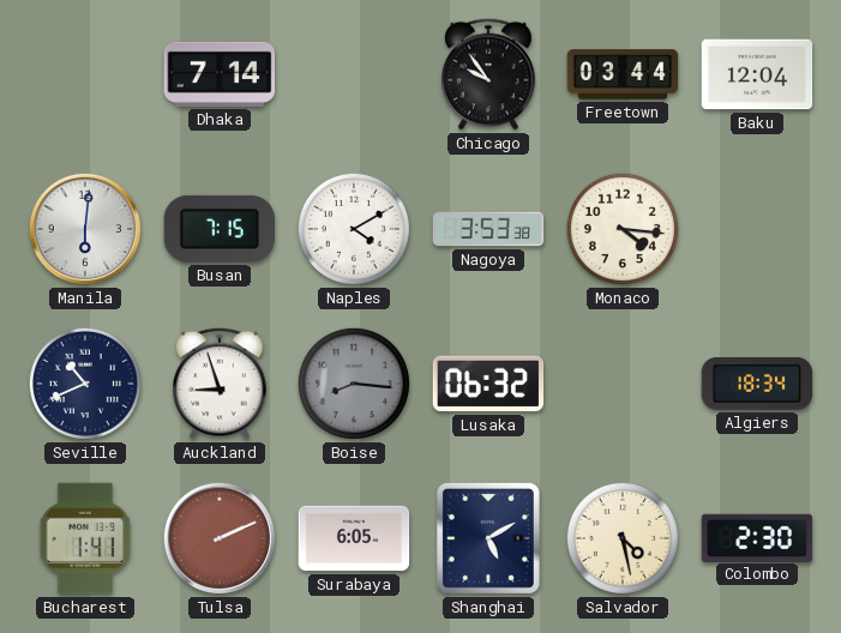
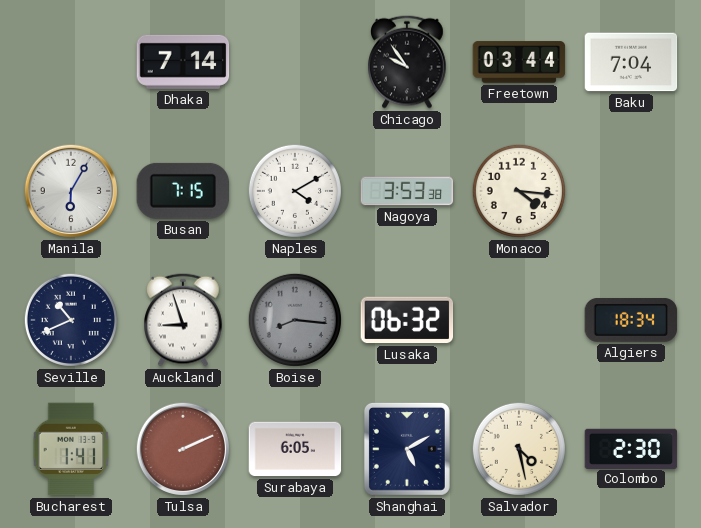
Baku: 12:04 -> 7:04
Manila: 6:01 -> 6:05
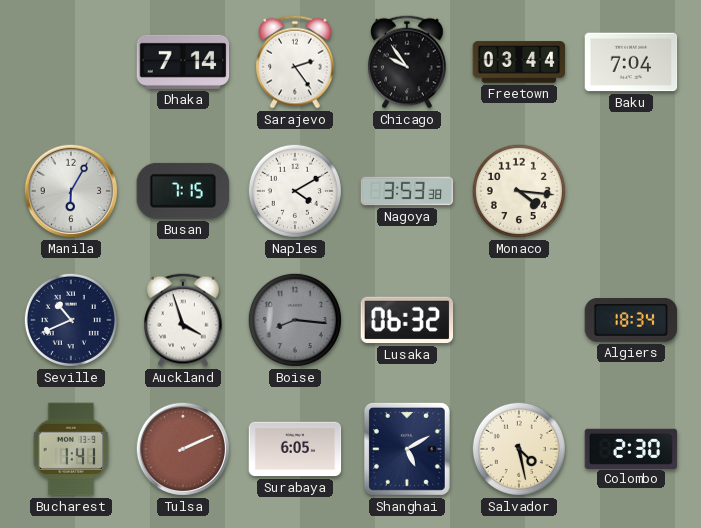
Sarajevo: none -> 2:24
Auckland: 8:57 -> 3:57
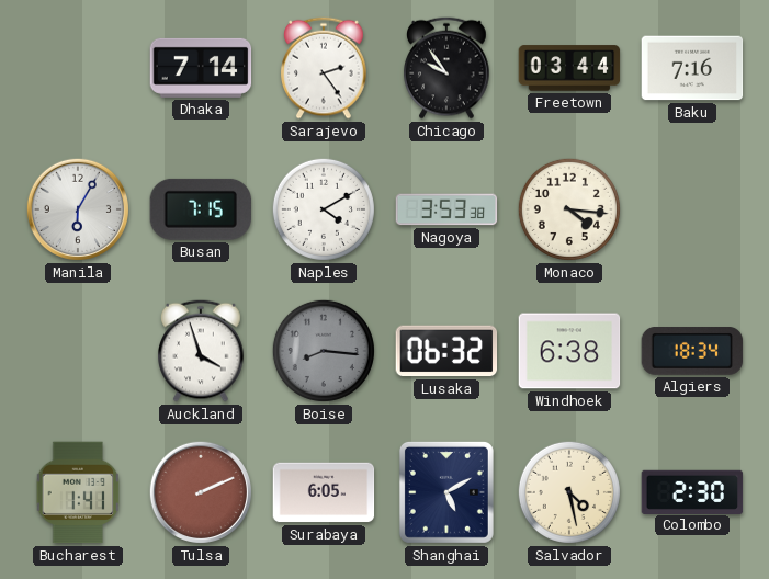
Baku: 7:04 -> 7:16
Seville: 10:41 -> none
Windhoek: none -> 6:38
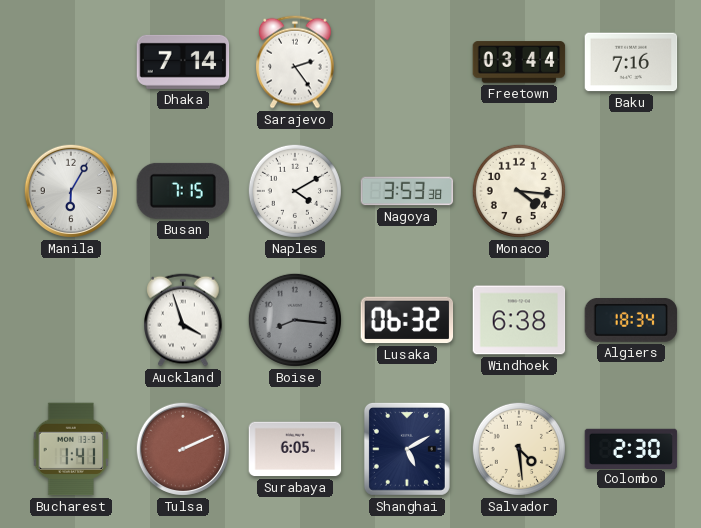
Chicago: 9:54 -> none
Salvador: 4:28 -> 4:29
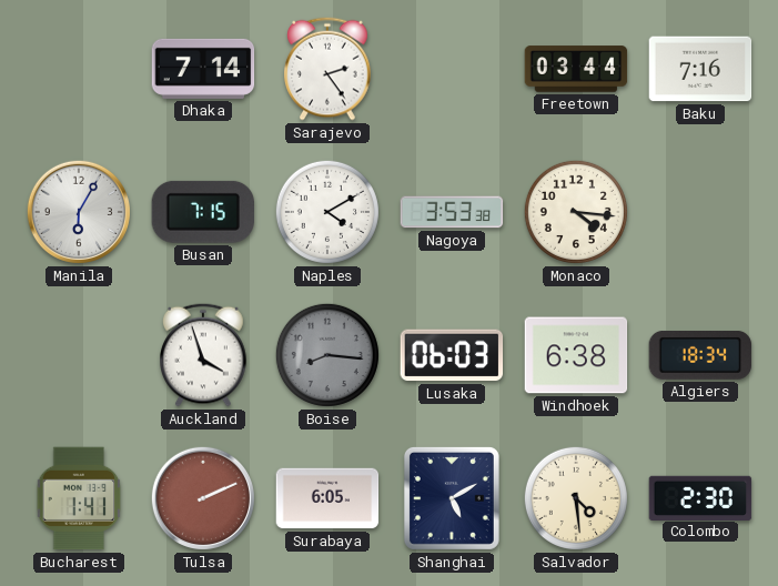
Lusaka: 06:32 -> 06:03
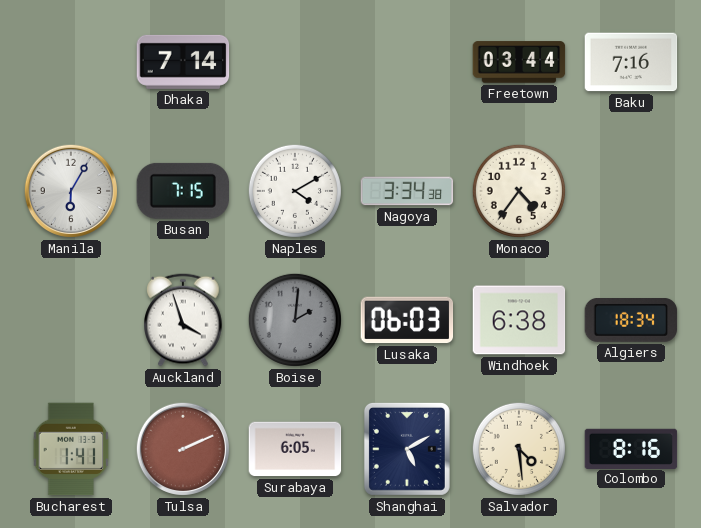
Sarajevo: 2:24 -> none
Nagoya: 3:53 -> 3:34
Monaco: 4:16 -> 4:36
Boise: 8:16 -> 2:01
Colombo: 2:30 -> 8:16
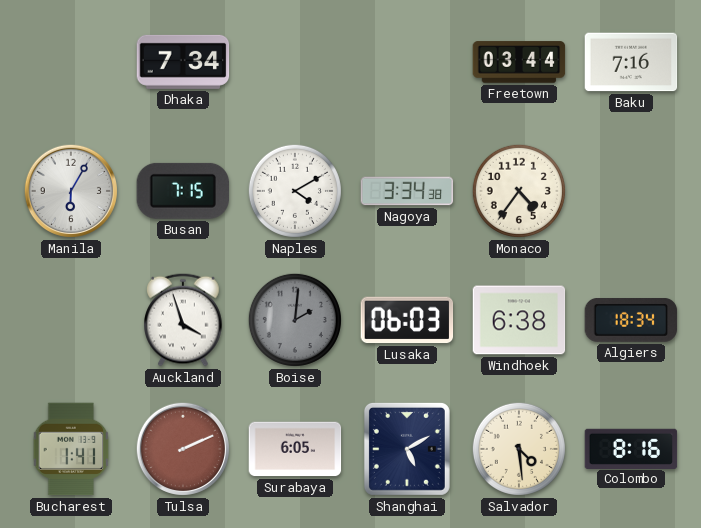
Dhaka: 7:14 -> 7:34
